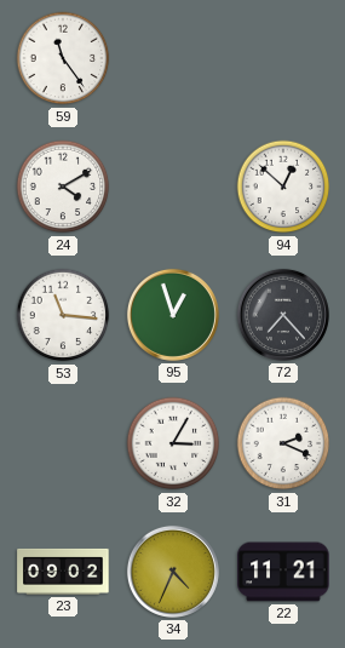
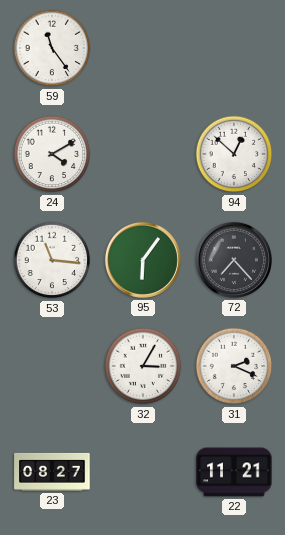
95: 12:57 -> 6:06
23: 09:02 -> 08:27
34: 4:34 -> none
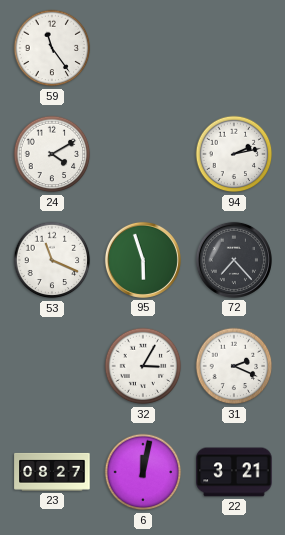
94: 12:52 -> 2:13
53: 11:16 -> 11:19
95: 6:06 -> 5:57
6: none -> 12:02
22: 11:21 -> 3:21
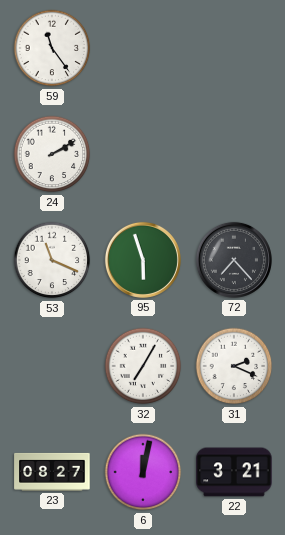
24: 4:10 -> 2:10
94: 2:13 -> none
32: 3:05 -> 7:05
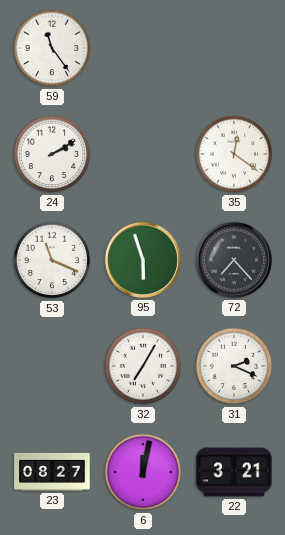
35: none -> 12:21
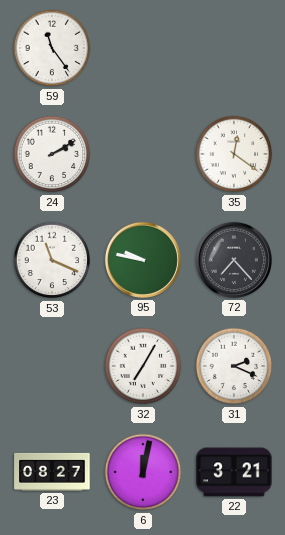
95: 5:57 -> 9:47
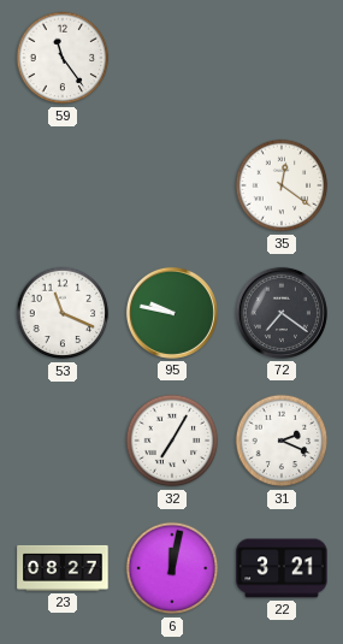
24: 2:10 -> none
72: 7:23 -> 7:21
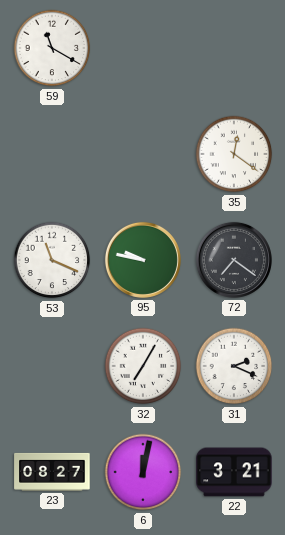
59: 11:24 -> 11:20
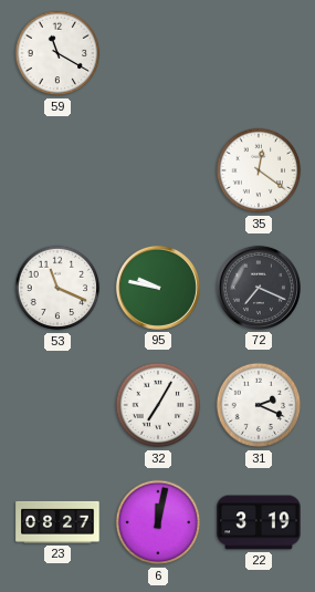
72: 7:21 -> 7:19
22: 3:21 -> 3:19
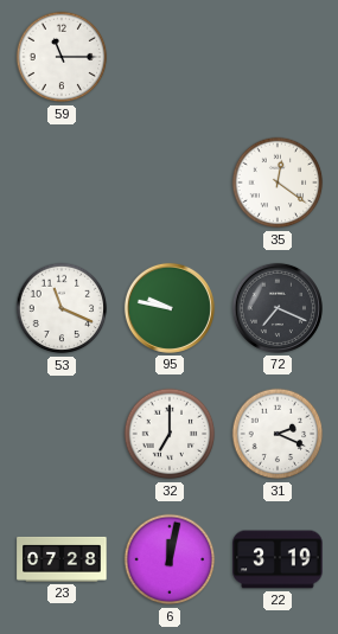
59: 11:20 -> 11:15
32: 7:05 -> 7:00
23: 08:27 -> 07:28
